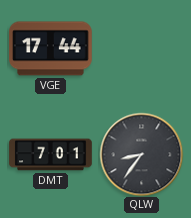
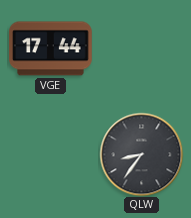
DMT: 7:01 -> none
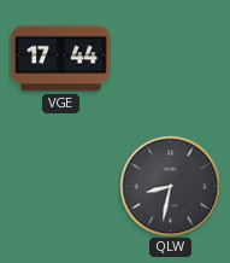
QLW: 8:36 -> 8:32
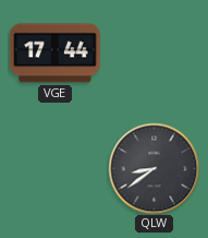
QLW: 8:32 -> 8:39
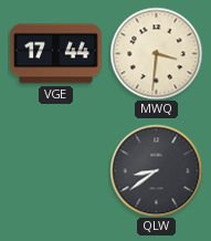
MWQ: none -> 3:31
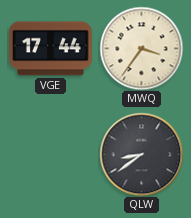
MWQ: 3:31 -> 3:36
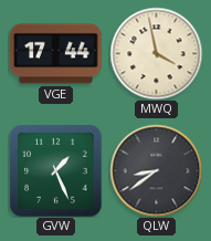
MWQ: 3:36 -> 3:58
GVW: none -> 1:26
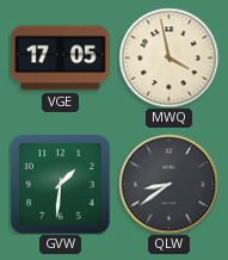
VGE: 17:44 -> 17:05
GVW: 1:26 -> 1:31
